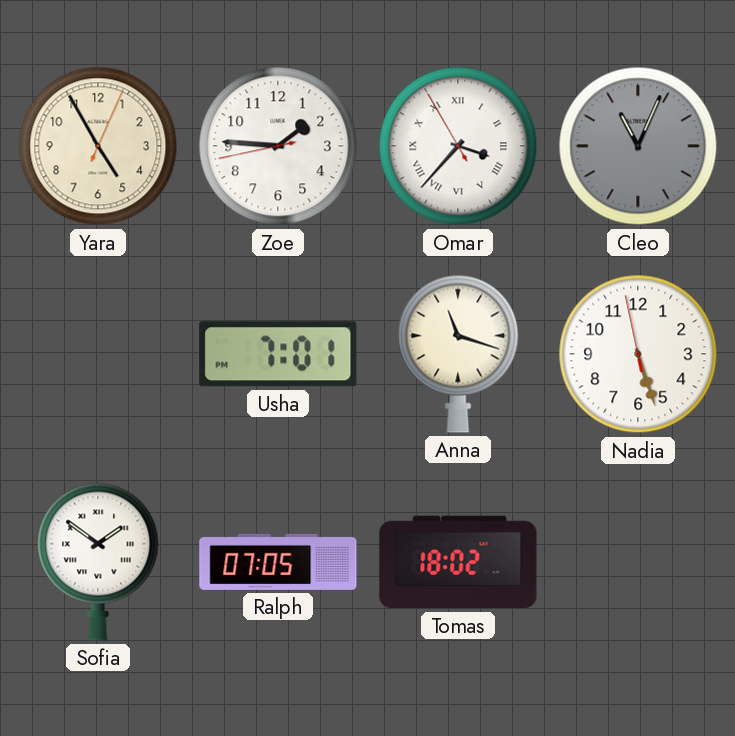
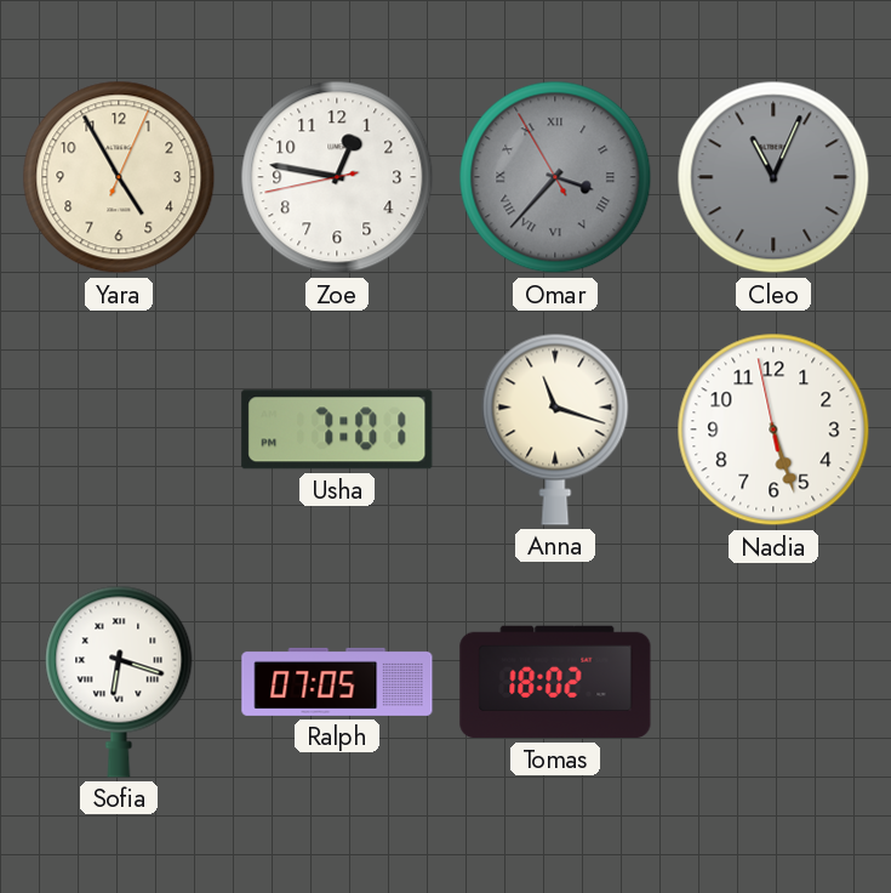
Zoe: 1:45 -> 12:46
Omar dial: white -> grey
Sofia: 1:51 -> 6:18
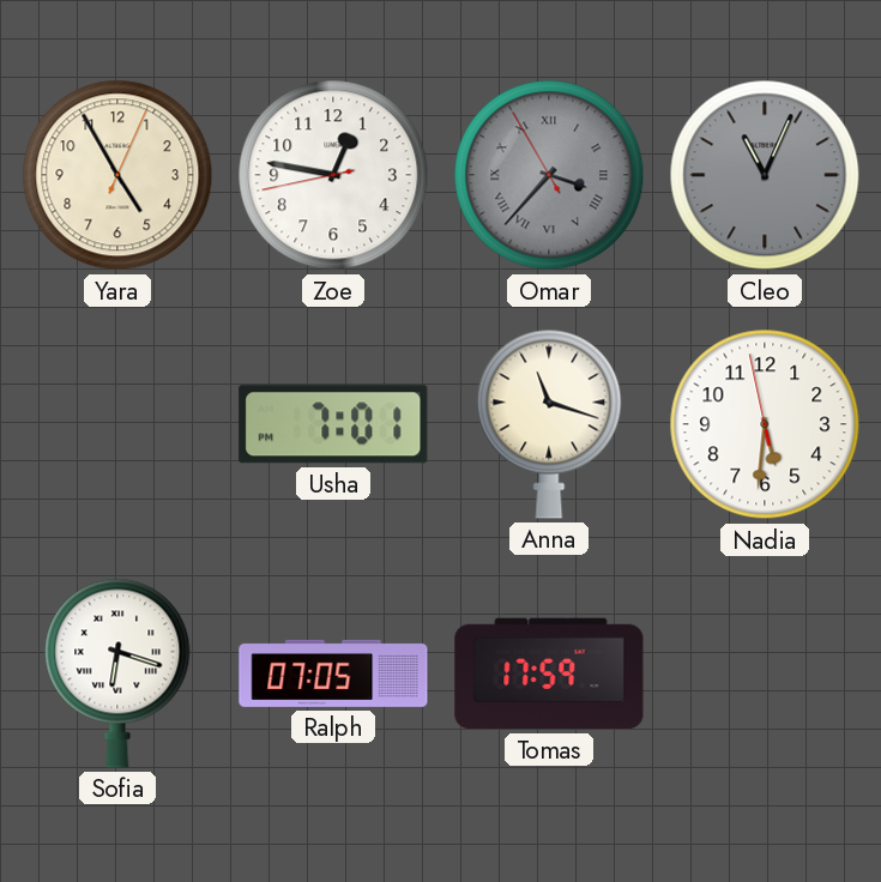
Nadia: 5:26 -> 5:30
Tomas: 18:02 -> 17:59
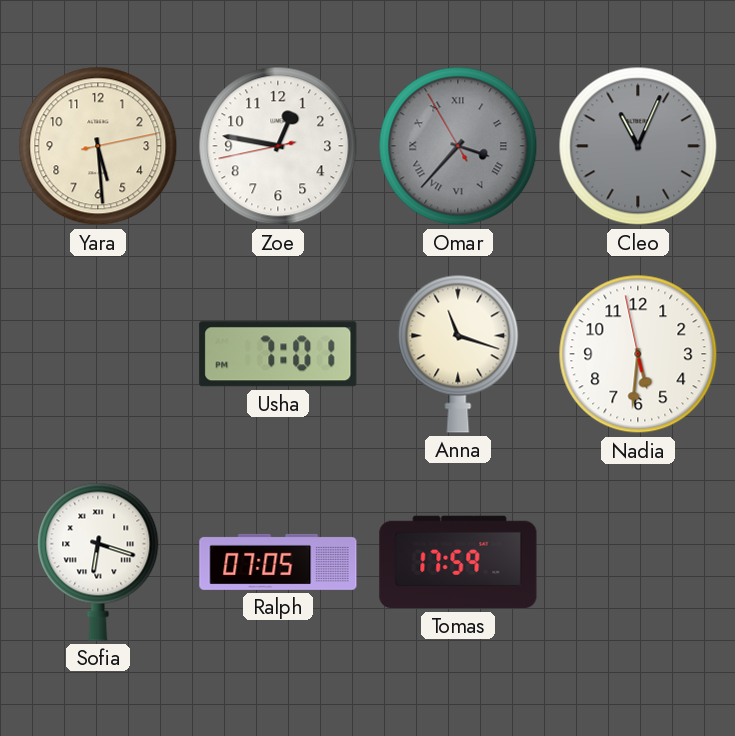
Yara: 4:55 -> 5:29
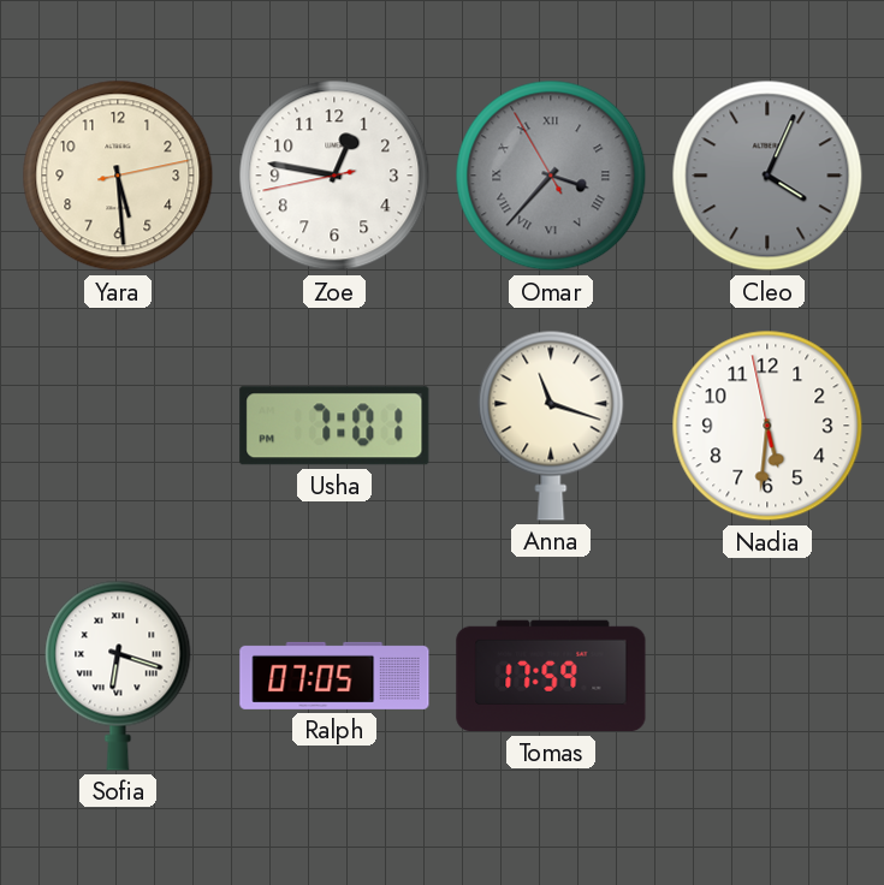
Cleo: 11:04 -> 4:04
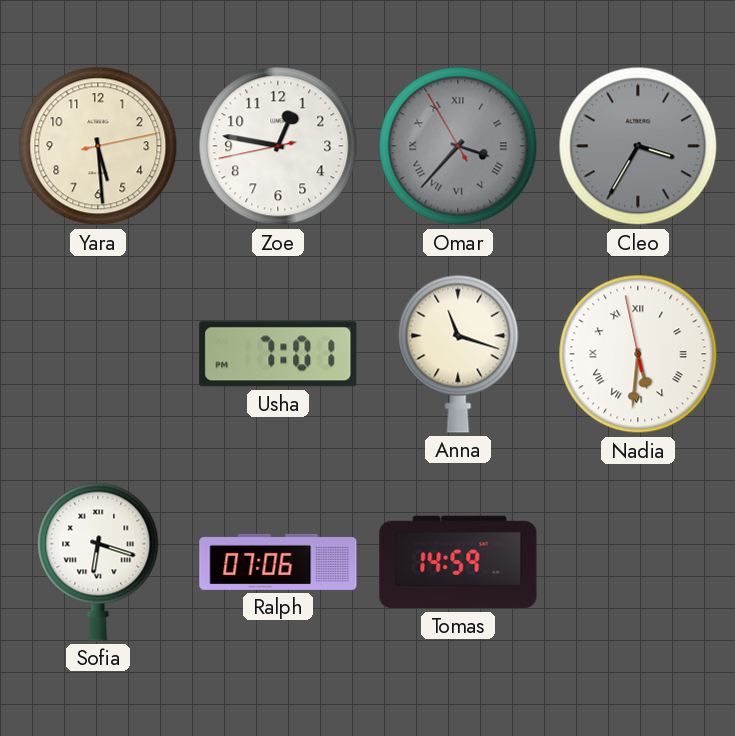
Cleo: 4:04 -> 3:35
Nadia numerals: Arabic -> Roman
Ralph: 07:05 -> 07:06
Tomas: 17:59 -> 14:59
